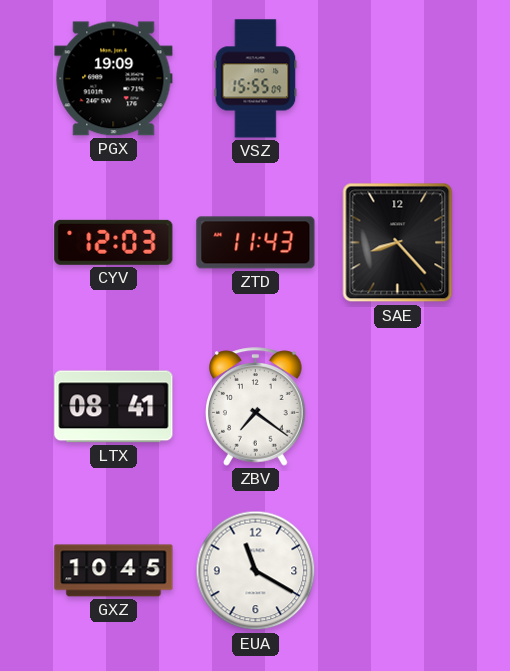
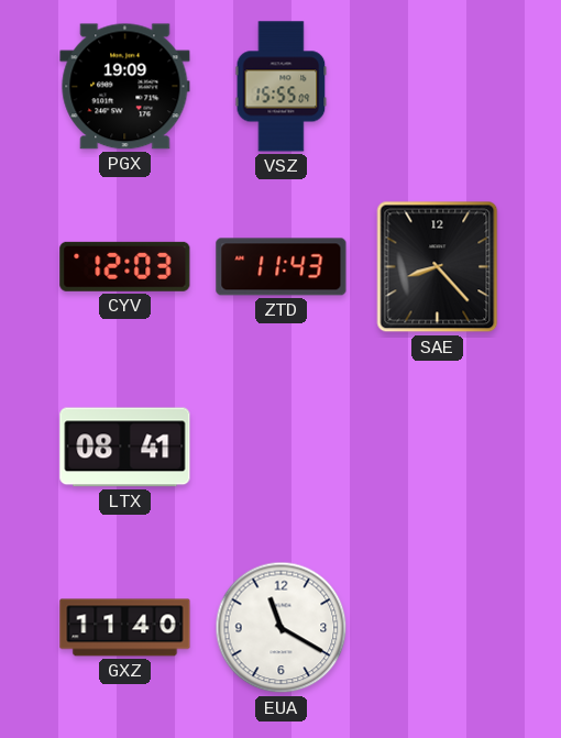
ZBV: 7:21 -> none
GXZ: 10:45 -> 11:40
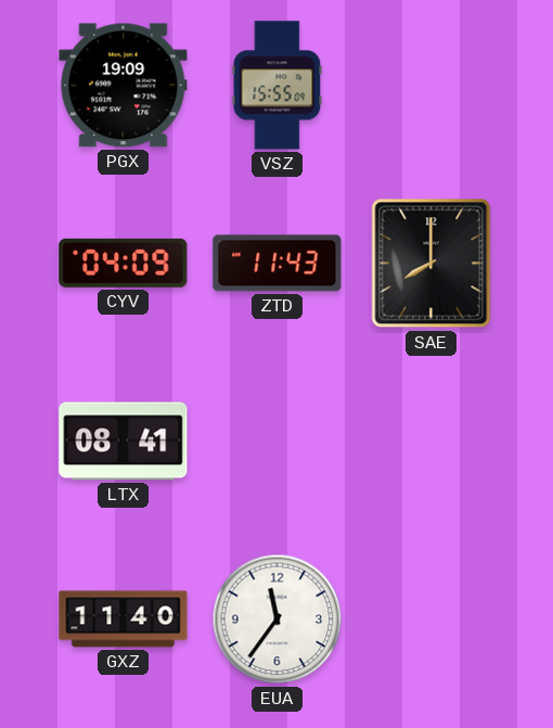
CYV: 12:03 -> 04:09
SAE: 8:23 -> 8:00
EUA: 11:20 -> 11:36
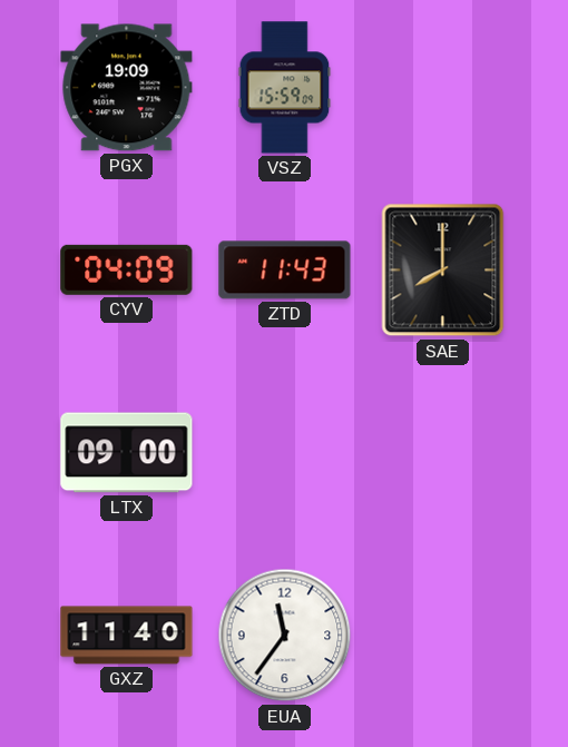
VSZ: 15:55 -> 15:59
LTX: 08:41 -> 09:00
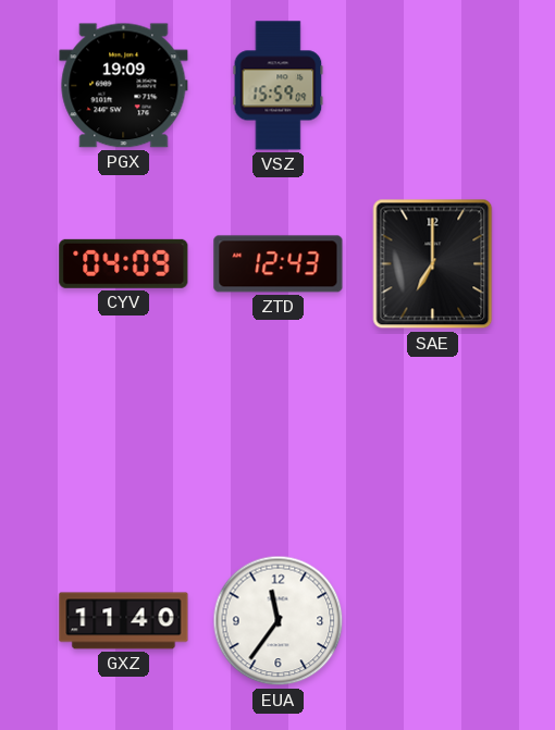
ZTD: 11:43 -> 12:43
SAE: 8:00 -> 7:00
LTX: 09:00 -> none
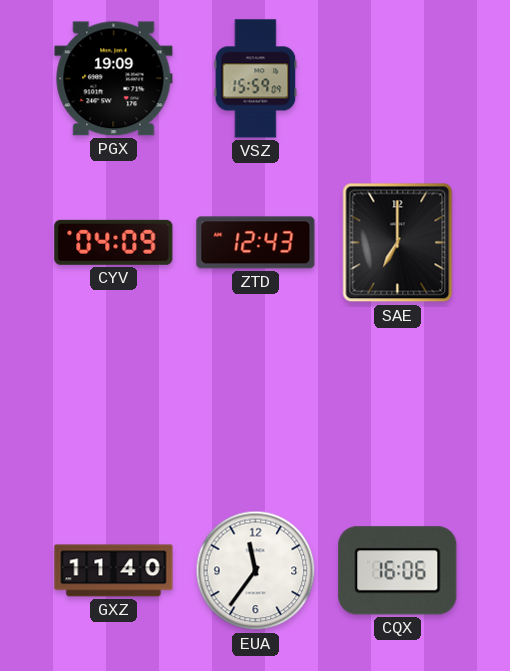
CQX: none -> 16:06
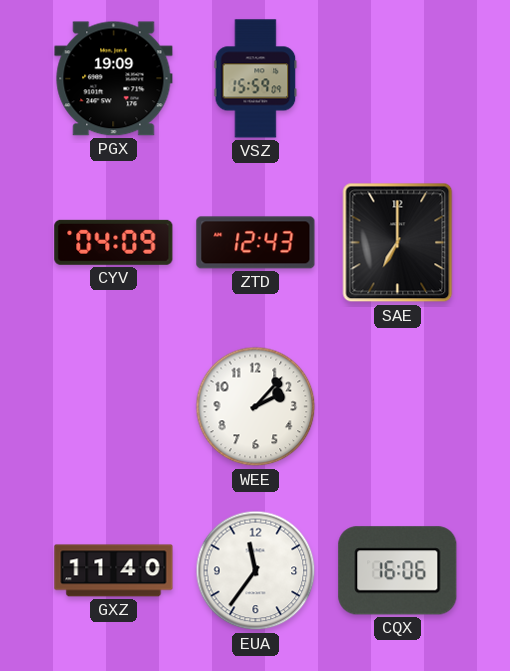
WEE: none -> 2:07
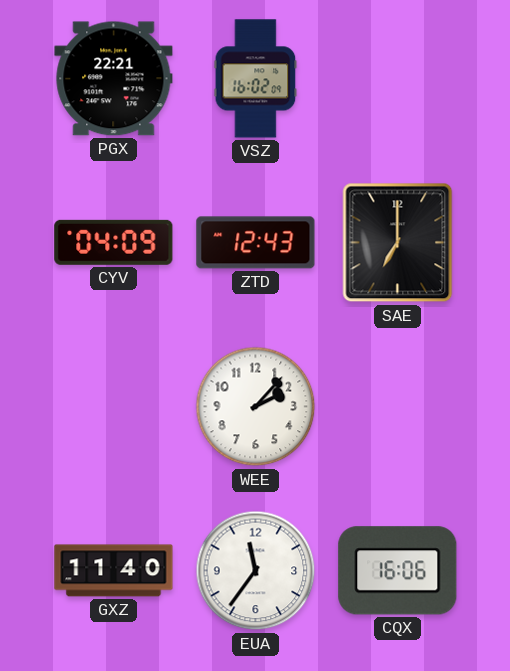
PGX: 19:09 -> 22:21
VSZ: 15:59 -> 16:02
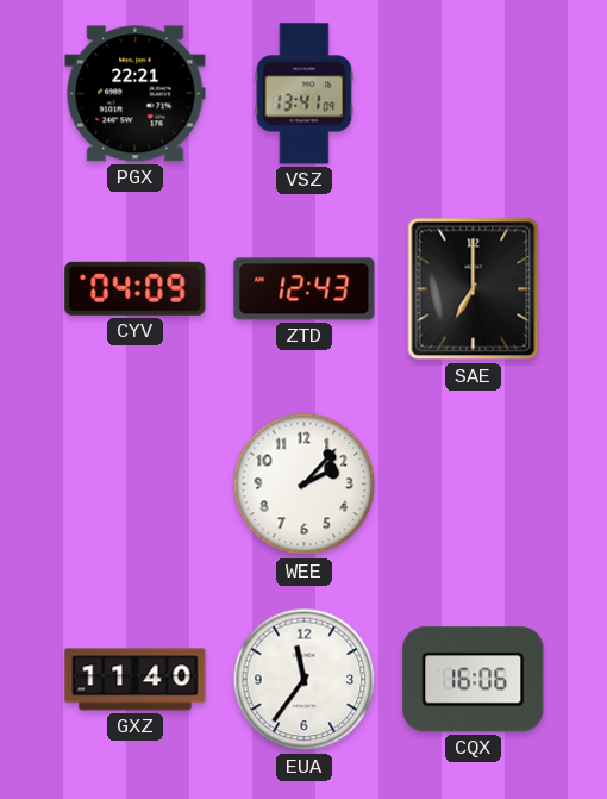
VSZ: 16:02 -> 13:41
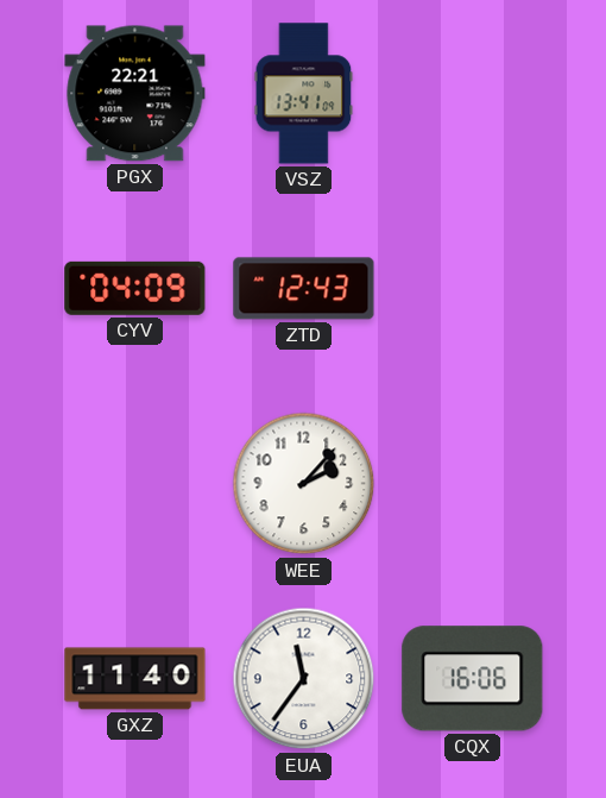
SAE: 7:00 -> none
